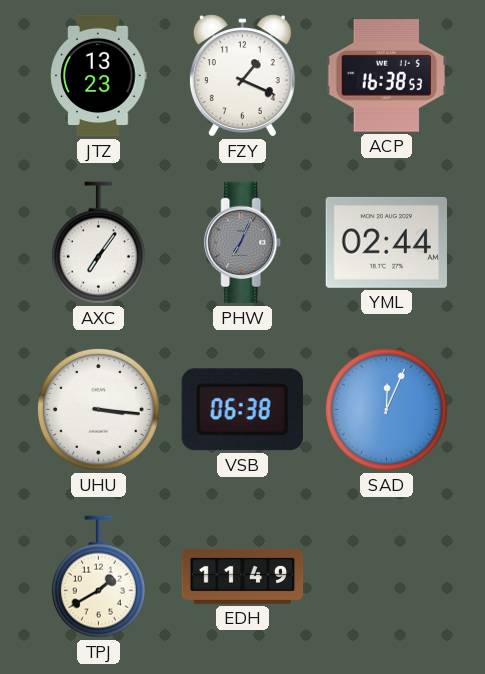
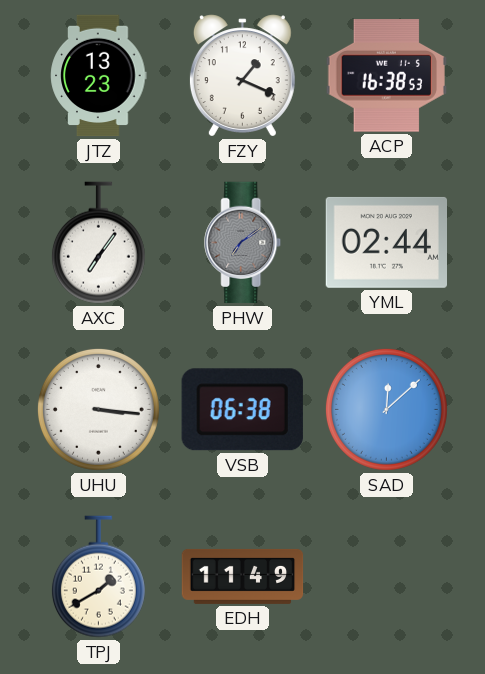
PHW: 7:04 -> 7:09
SAD: 12:04 -> 12:08
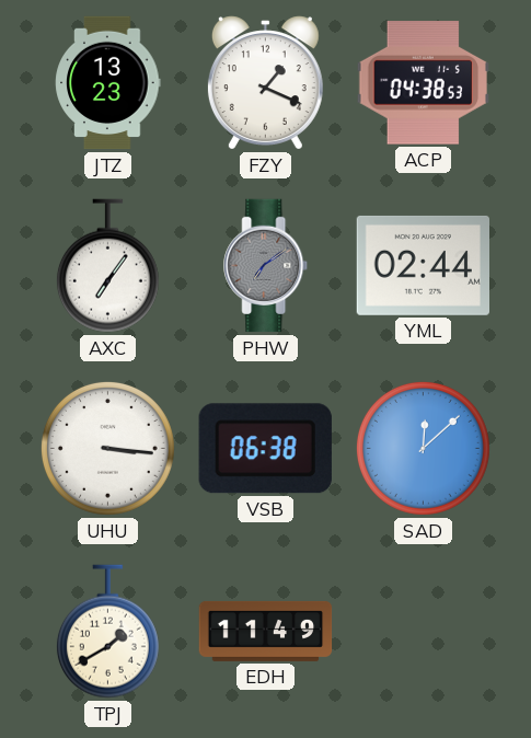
ACP: 16:38 -> 04:38
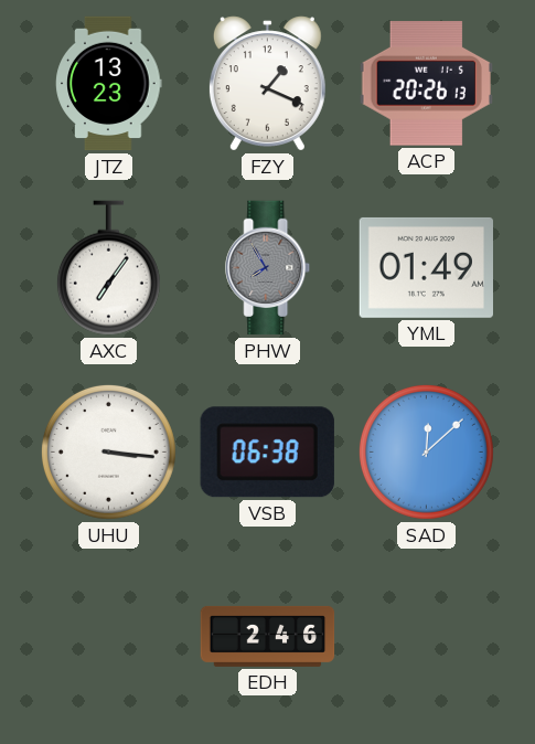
ACP: 04:38 -> 20:26
PHW: 7:09 -> 7:55
YML: 02:44 -> 01:49
TPJ: 1:40 -> none
EDH: 11:49 -> 2:46
